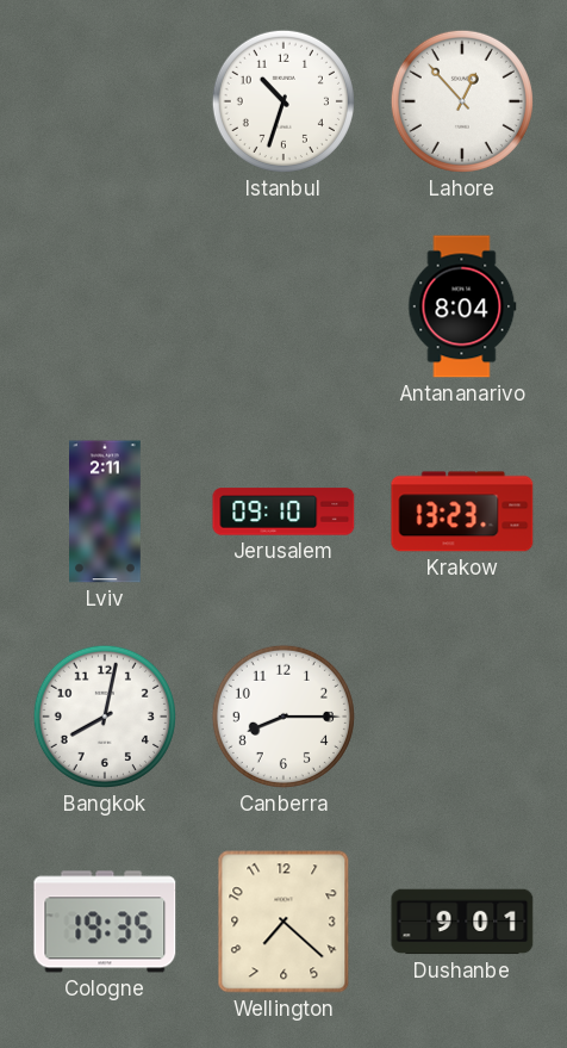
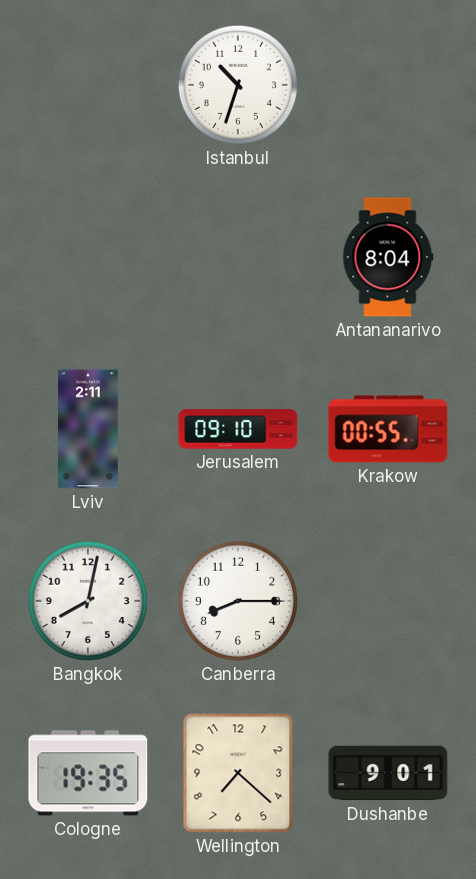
Lahore: 12:53 -> none
Krakow: 13:23 -> 00:55
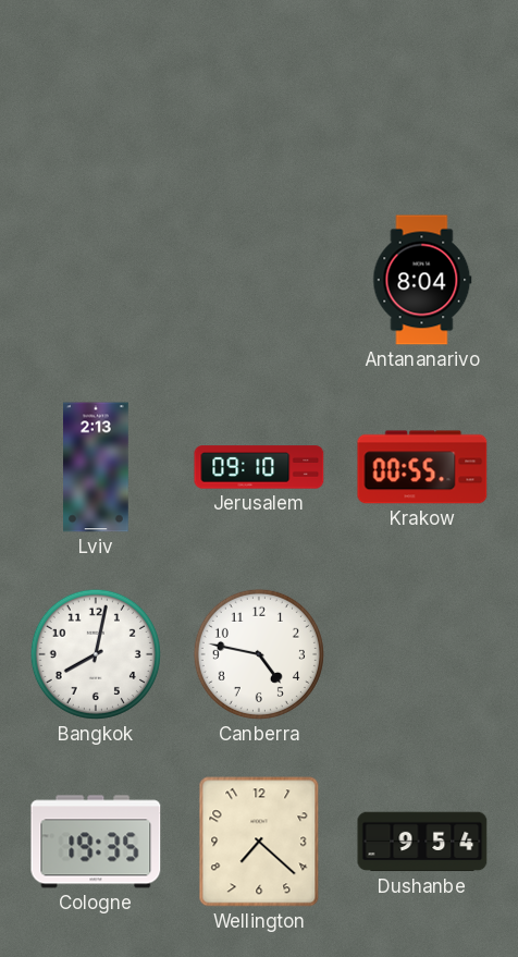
Istanbul: 10:33 -> none
Lviv: 2:11 -> 2:13
Canberra: 8:15 -> 4:47
Dushanbe: 9:01 -> 9:54
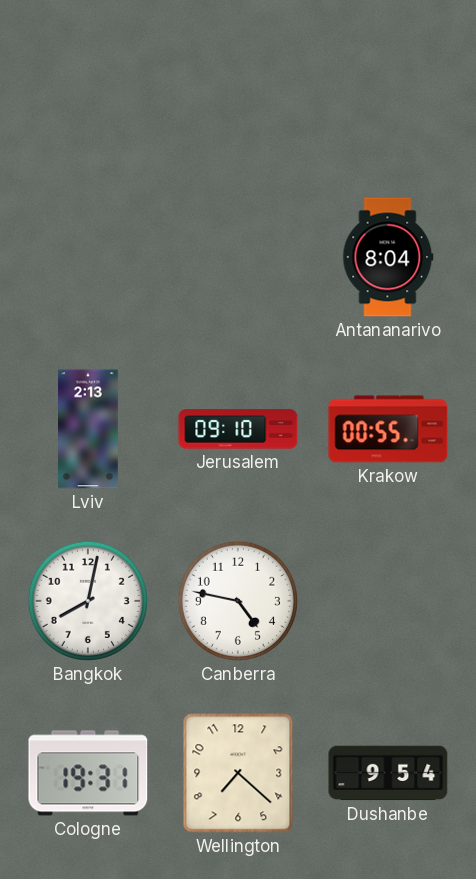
Cologne: 19:35 -> 19:31
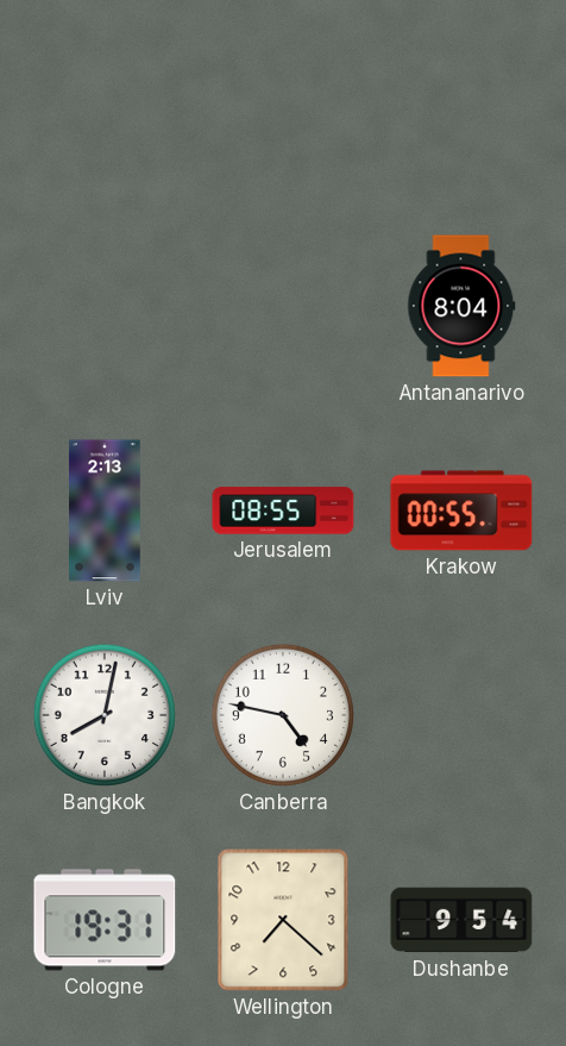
Jerusalem: 09:10 -> 08:55
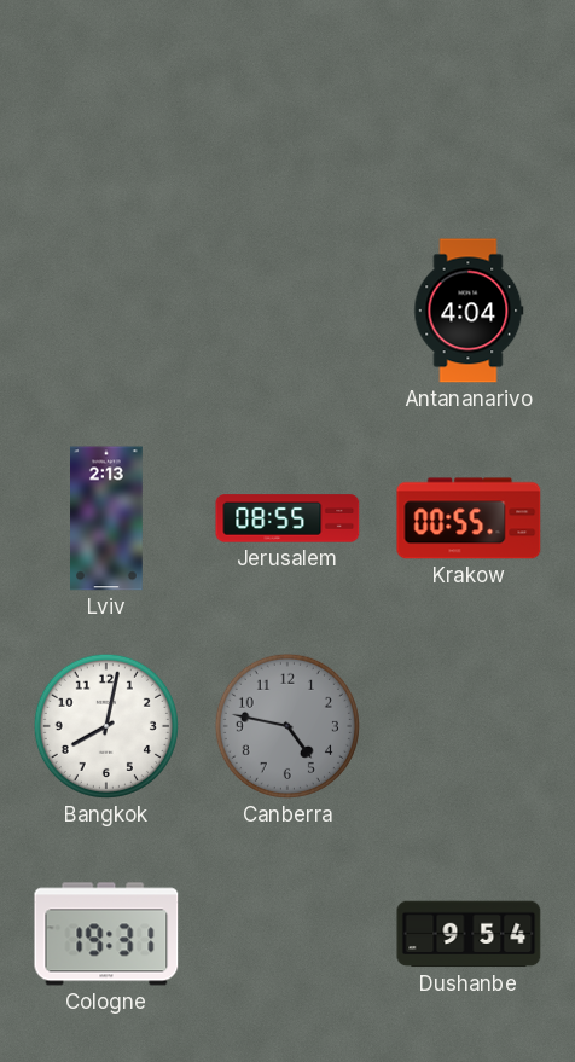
Antananarivo: 8:04 -> 4:04
Canberra dial: white -> grey
Wellington: 7:22 -> none
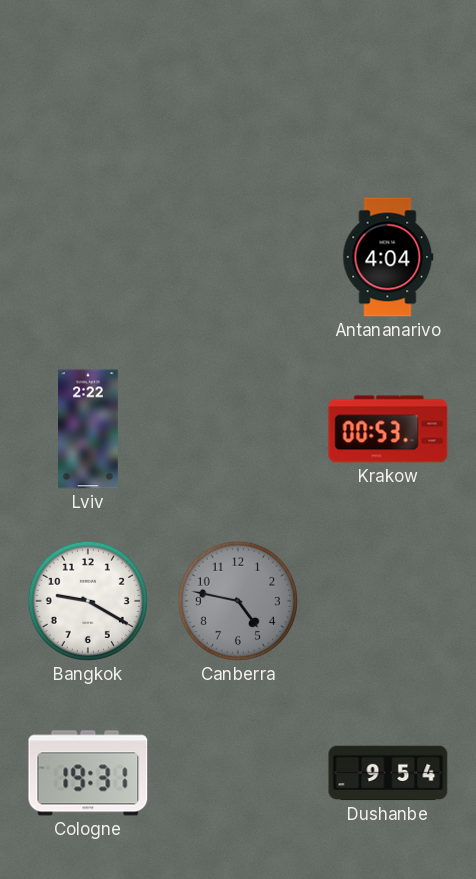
Lviv: 2:13 -> 2:22
Jerusalem: 08:55 -> none
Krakow: 00:55 -> 00:53
Bangkok: 8:02 -> 9:20
